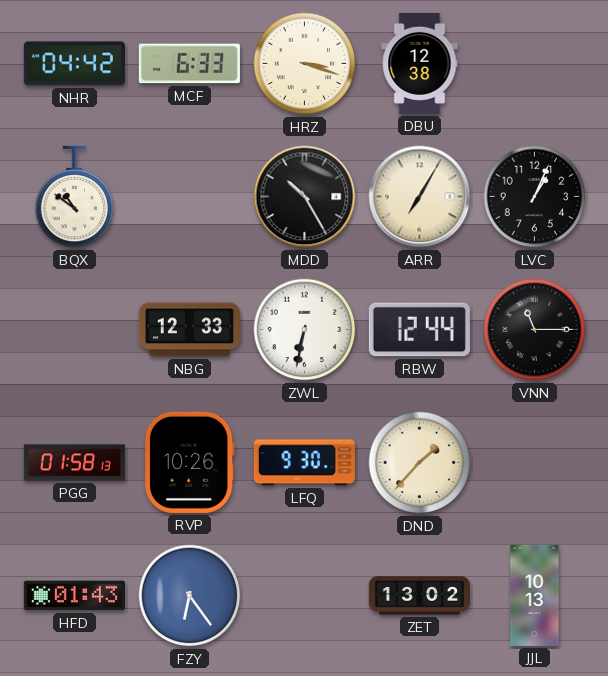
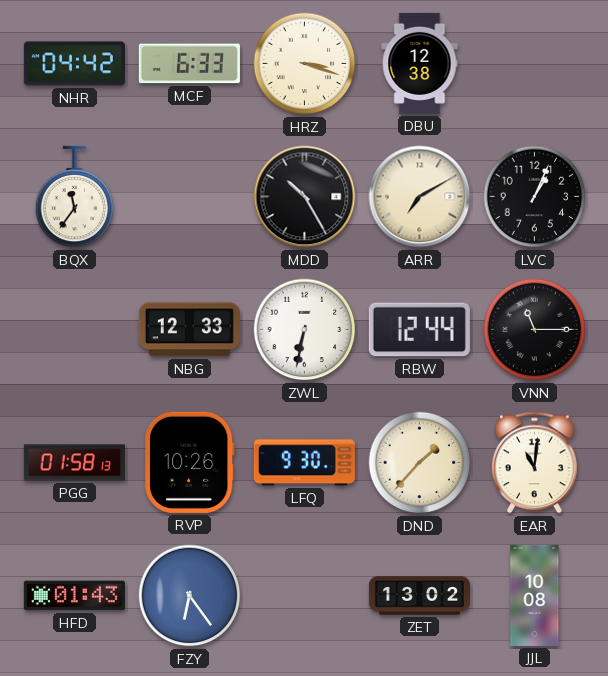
BQX: 10:51 -> 11:36
ARR: 7:05 -> 7:10
EAR: none -> 11:01
JJL: 10:13 -> 10:08
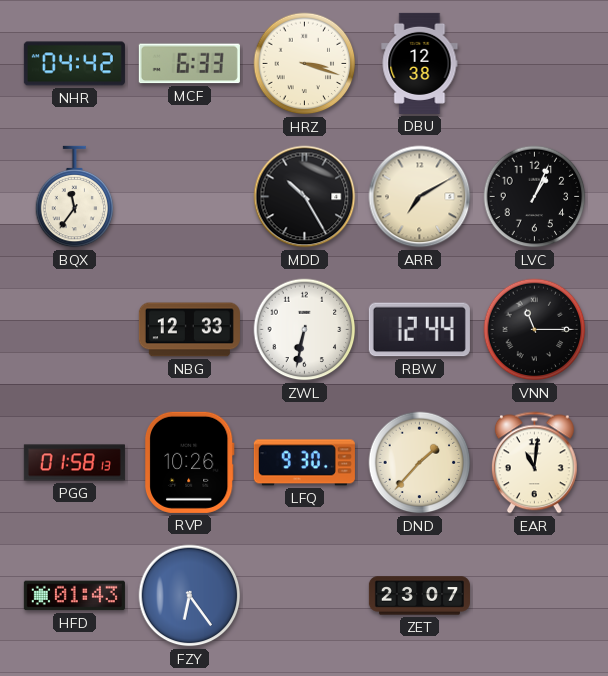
ZET: 13:02 -> 23:07
JJL: 10:08 -> none
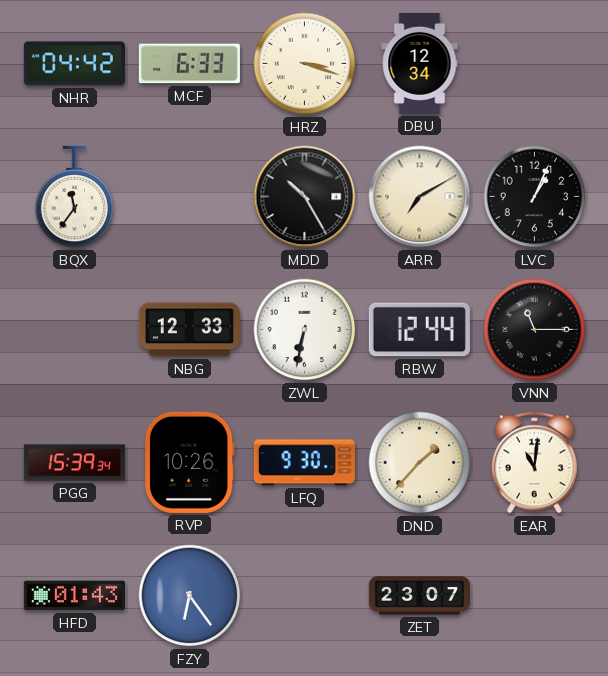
DBU: 12:38 -> 12:34
PGG: 01:58 -> 15:39
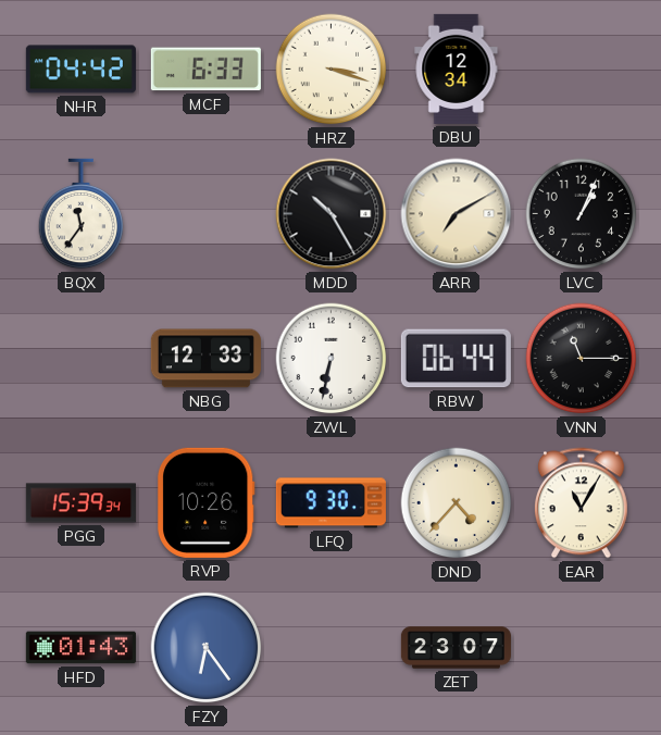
RBW: 12:44 -> 06:44
DND: 1:37 -> 4:37
EAR: 11:01 -> 11:05
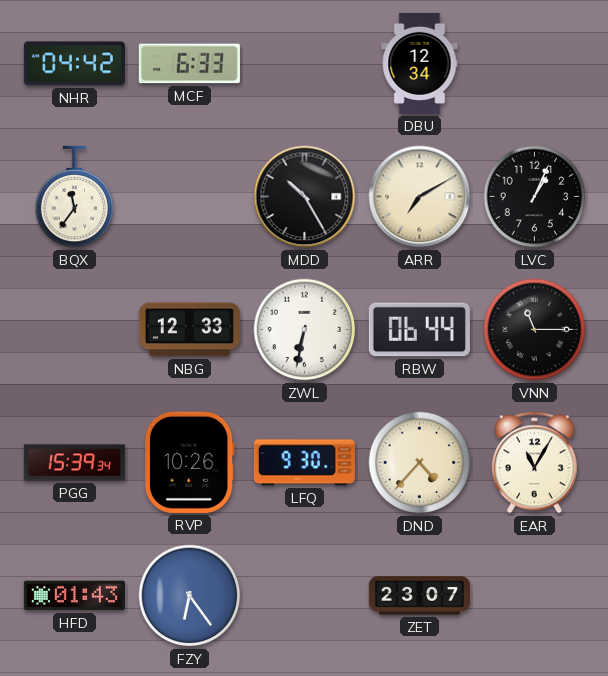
HRZ: 3:18 -> none
